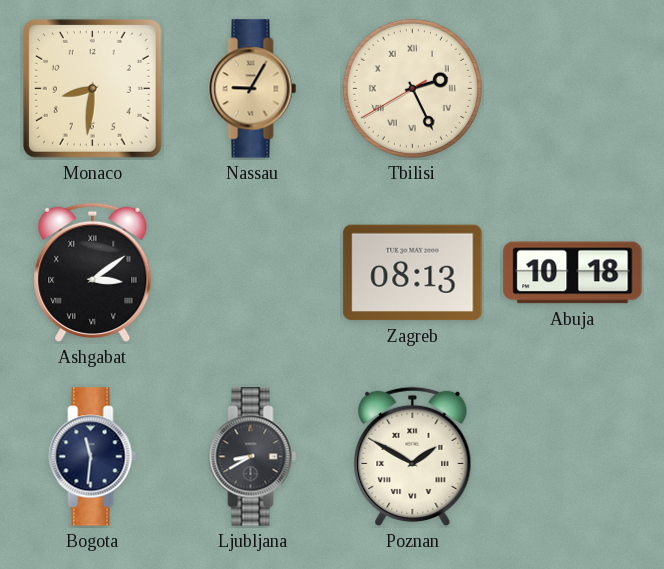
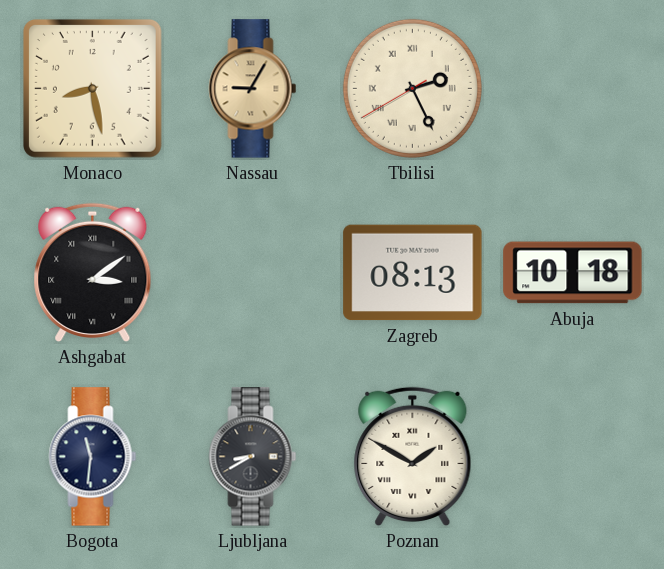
Monaco: 8:31 -> 8:28
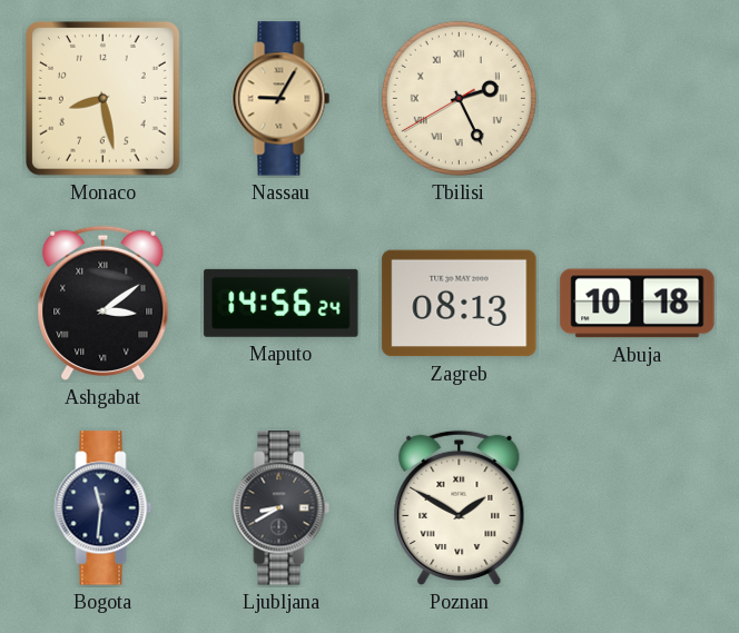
Maputo: none -> 14:56
